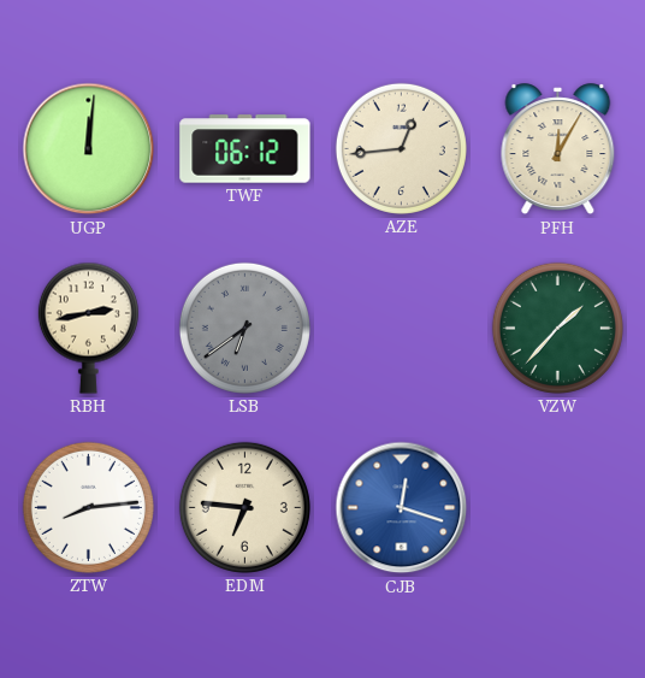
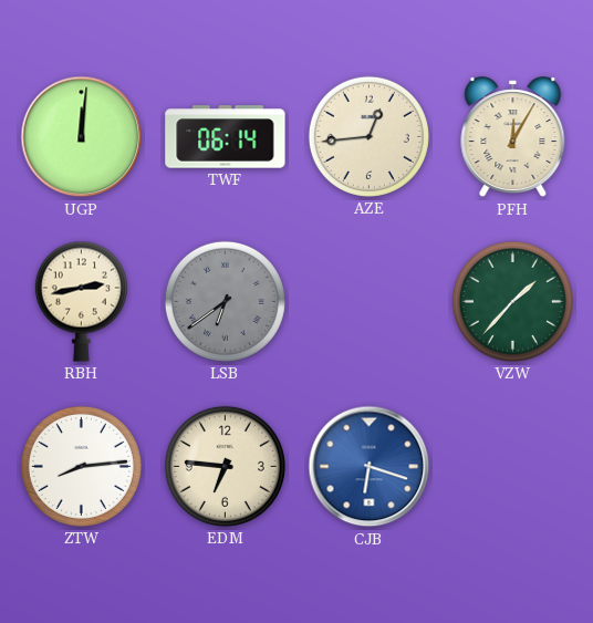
TWF: 06:12 -> 06:14
CJB: 12:18 -> 6:18
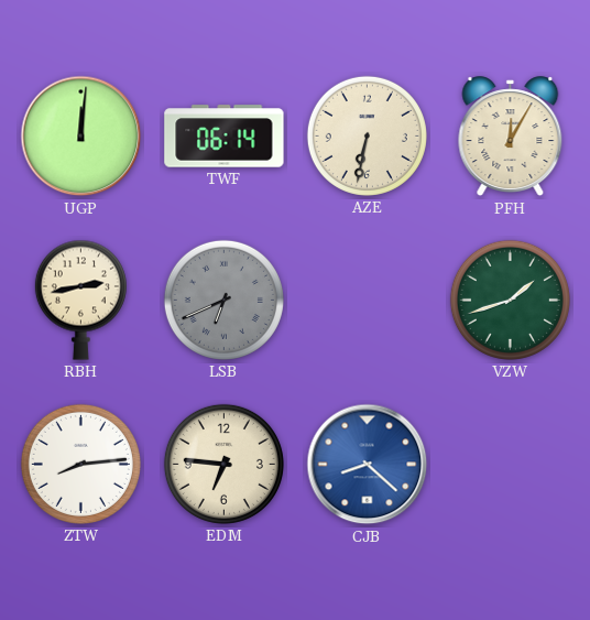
AZE: 12:44 -> 6:32
LSB: 6:39 -> 6:41
VZW: 1:37 -> 1:42
CJB: 6:18 -> 8:22
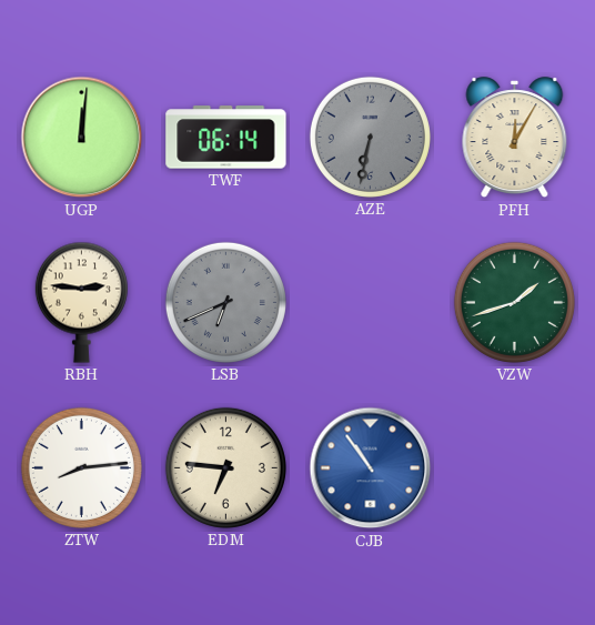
AZE dial: cream -> grey
RBH: 2:43 -> 2:46
CJB: 8:22 -> 10:54
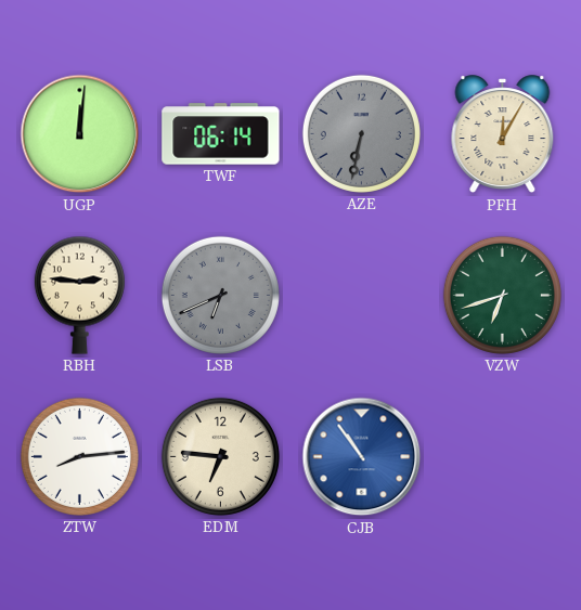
VZW: 1:42 -> 6:42
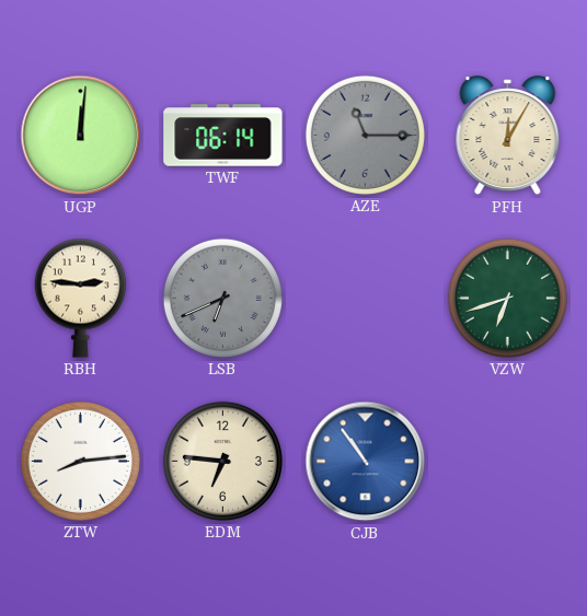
AZE: 6:32 -> 11:15
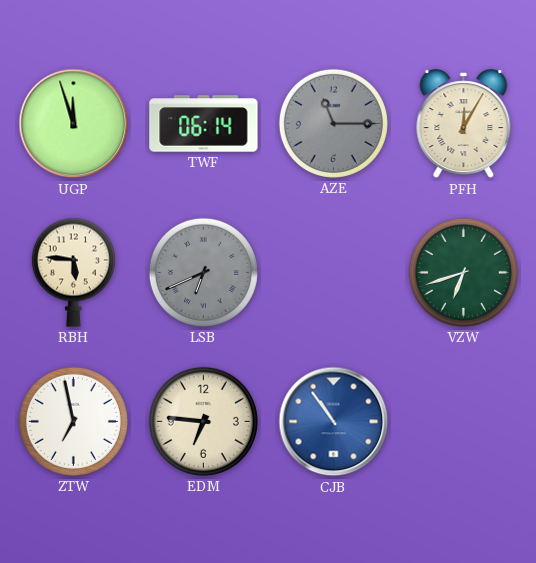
UGP: 12:01 -> 11:57
RBH: 2:46 -> 5:46
ZTW: 8:14 -> 6:58
